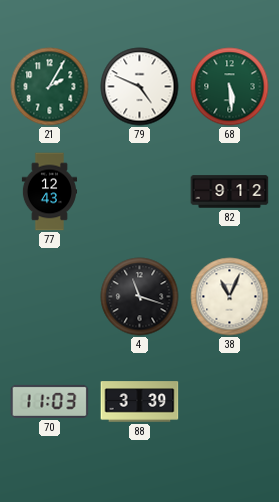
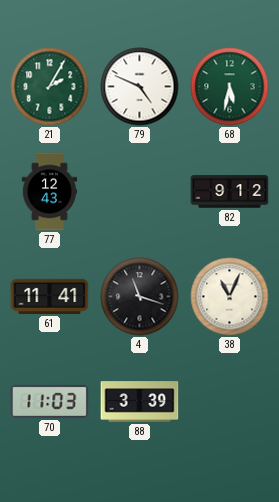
68: 5:29 -> 5:32
61: none -> 11:41
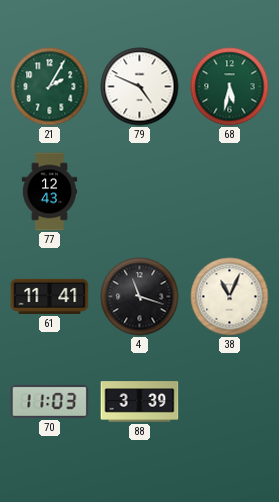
82: 9:12 -> none
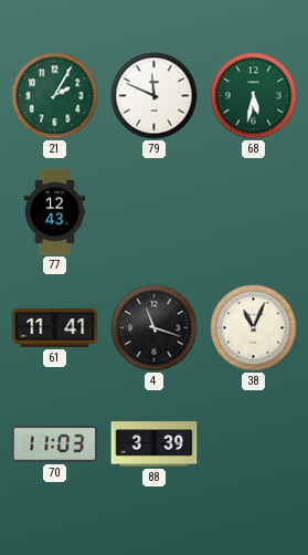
79: 4:49 -> 11:49
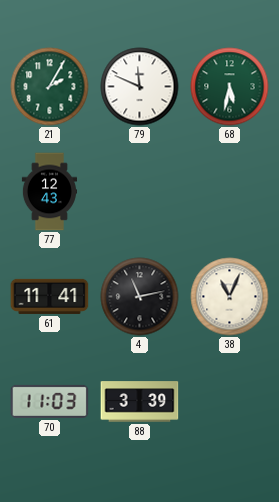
4: 11:18 -> 11:13
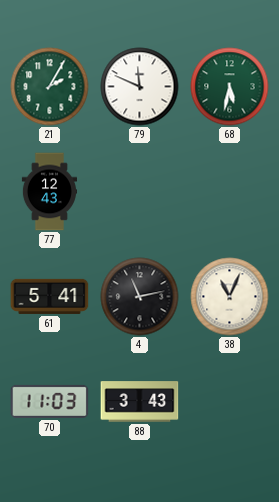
61: 11:41 -> 5:41
88: 3:39 -> 3:43
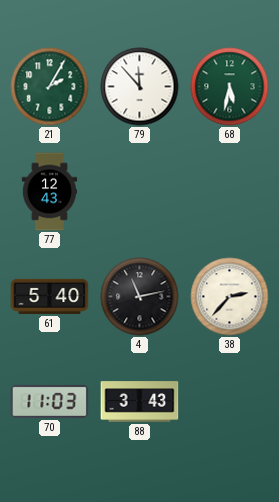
79: 11:49 -> 11:53
61: 5:41 -> 5:40
38: 11:04 -> 2:37
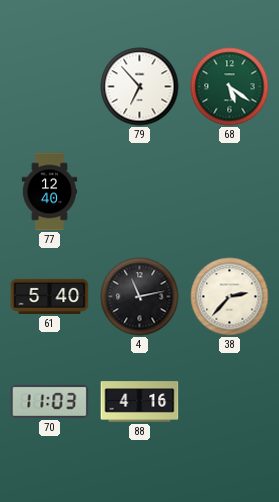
21: 2:05 -> none
79: 11:53 -> 6:53
68: 5:32 -> 5:21
77: 12:43 -> 12:40
88: 3:43 -> 4:16
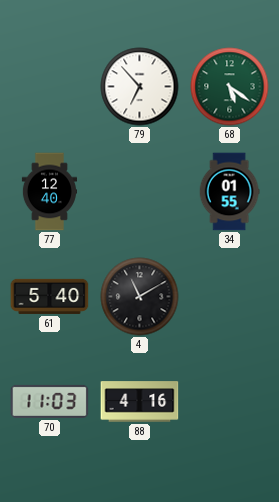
34: none -> 01:55
4: 11:13 -> 11:10
38: 2:37 -> none
